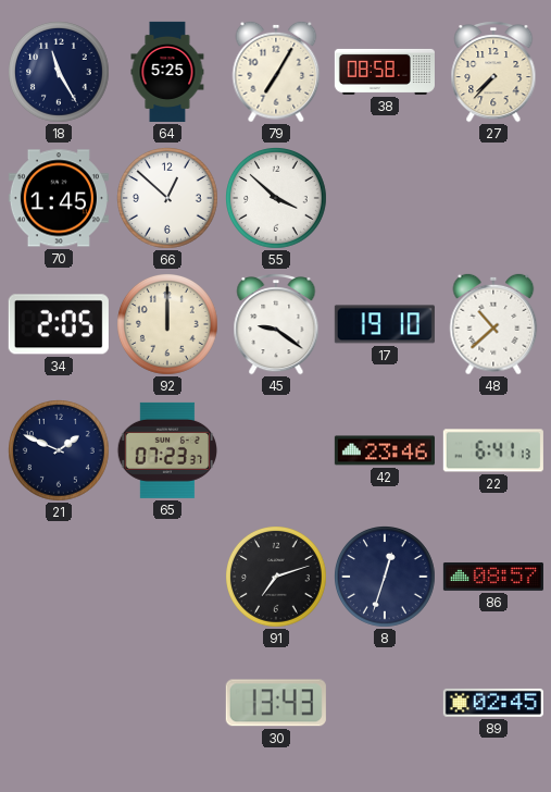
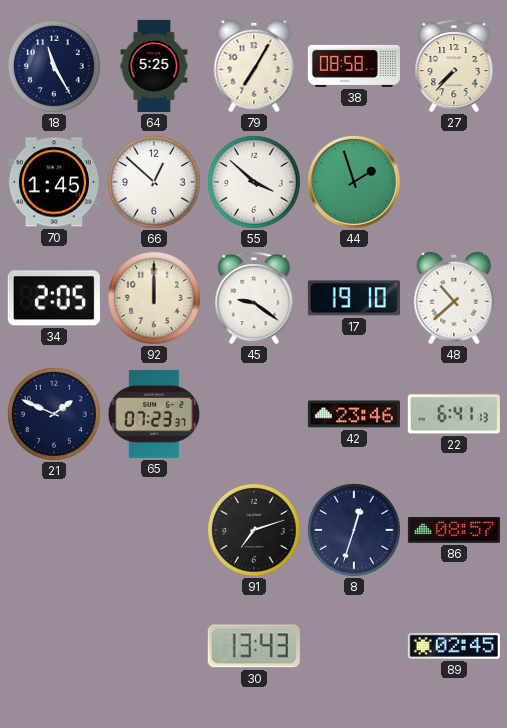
44: none -> 1:57
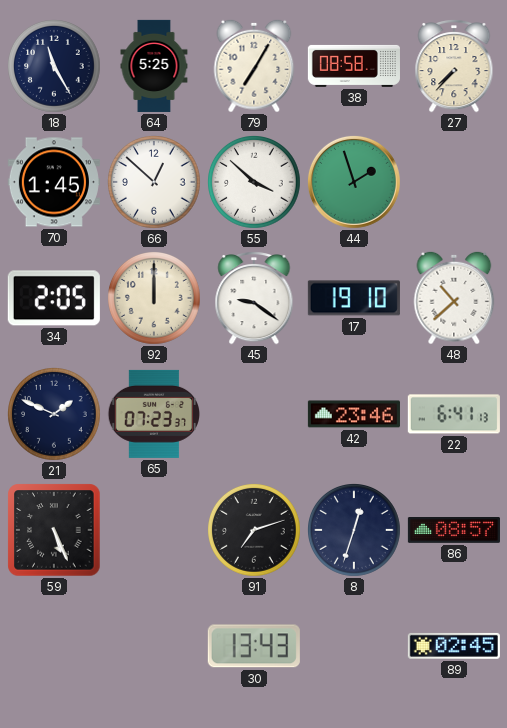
59: none -> 5:26
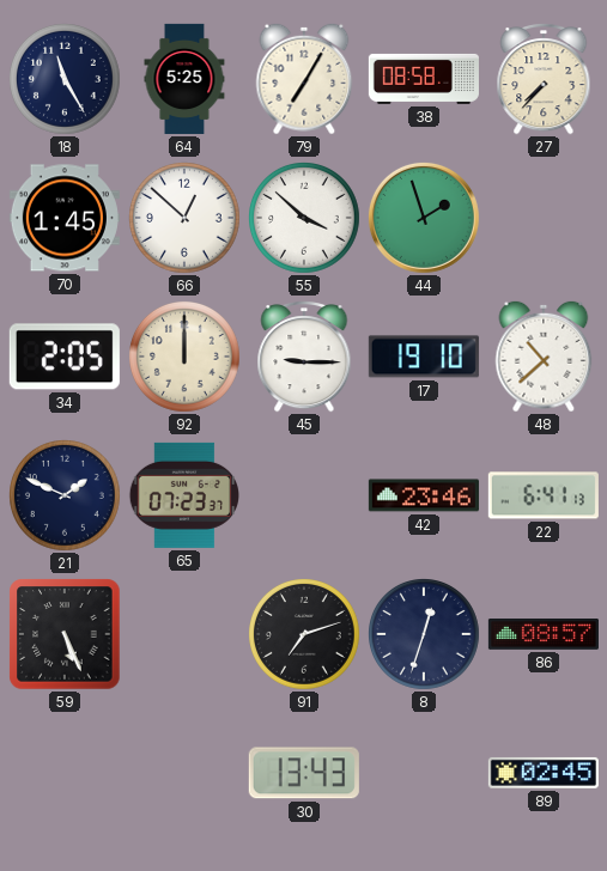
45: 9:21 -> 9:15
